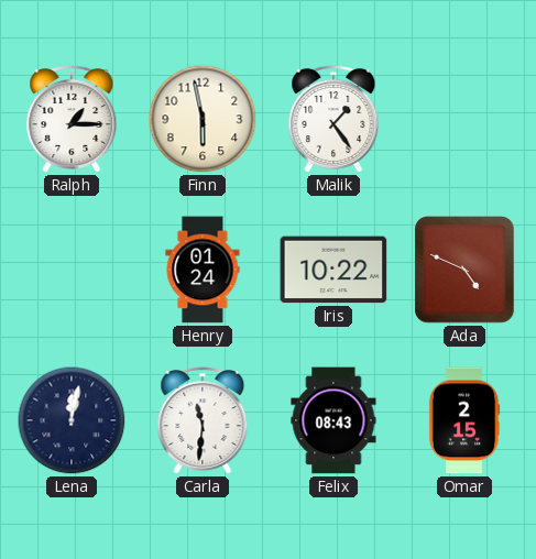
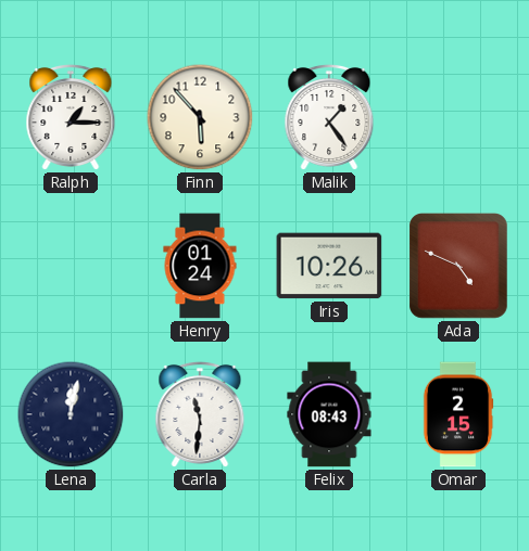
Finn: 5:58 -> 5:53
Iris: 10:22 -> 10:26
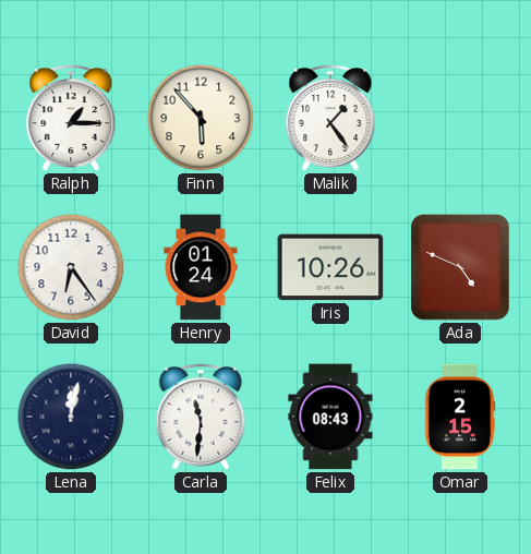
David: none -> 6:24
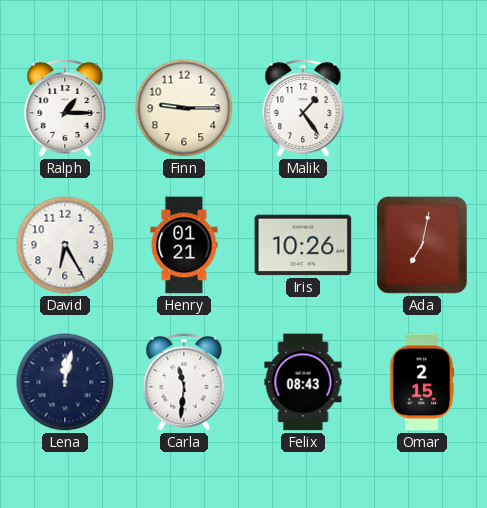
Finn: 5:53 -> 9:15
David: 6:24 -> 6:25
Henry: 01:24 -> 01:21
Ada: 4:49 -> 7:02
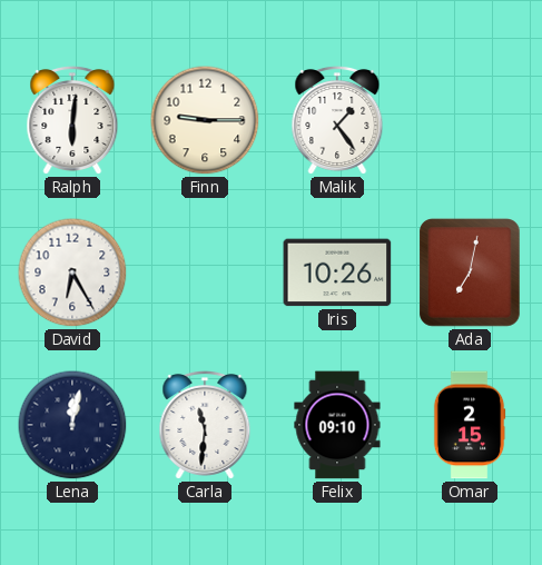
Ralph: 1:15 -> 6:01
Henry: 01:21 -> none
Felix: 08:43 -> 09:10
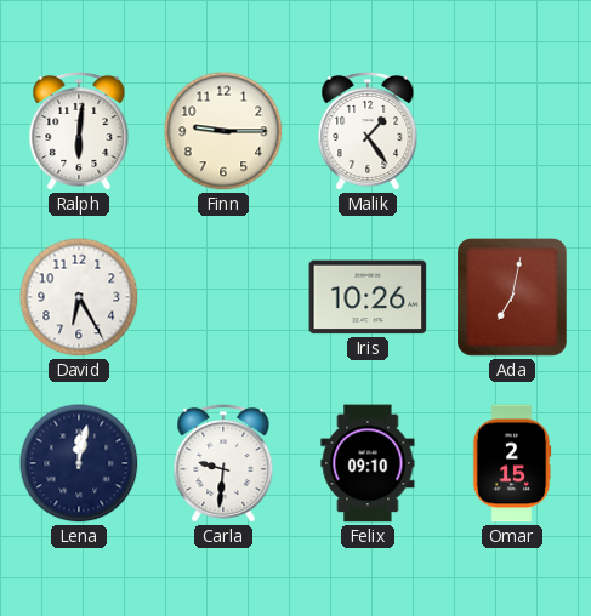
Carla: 11:31 -> 9:31
